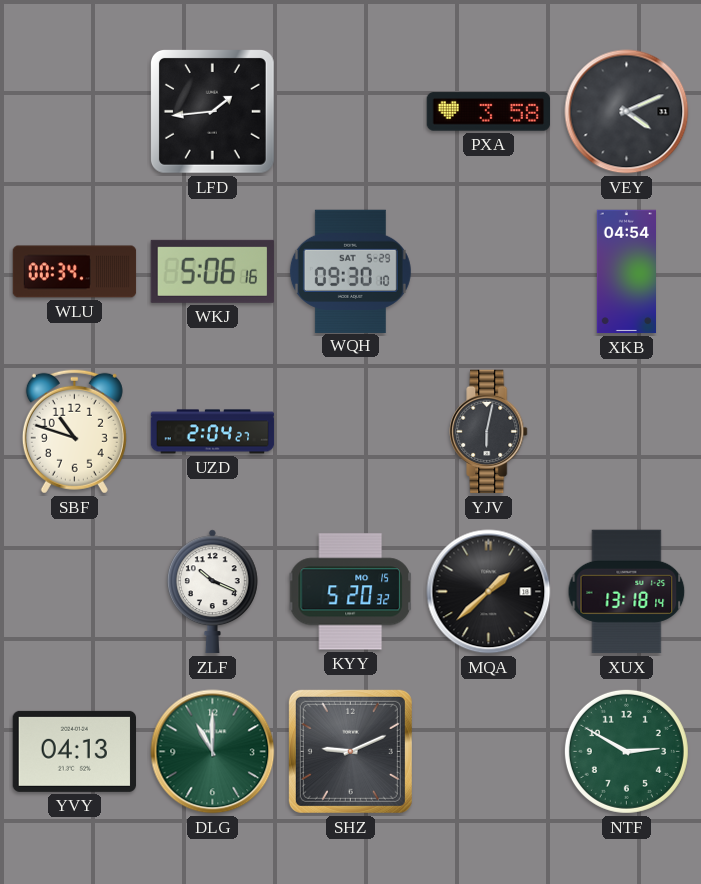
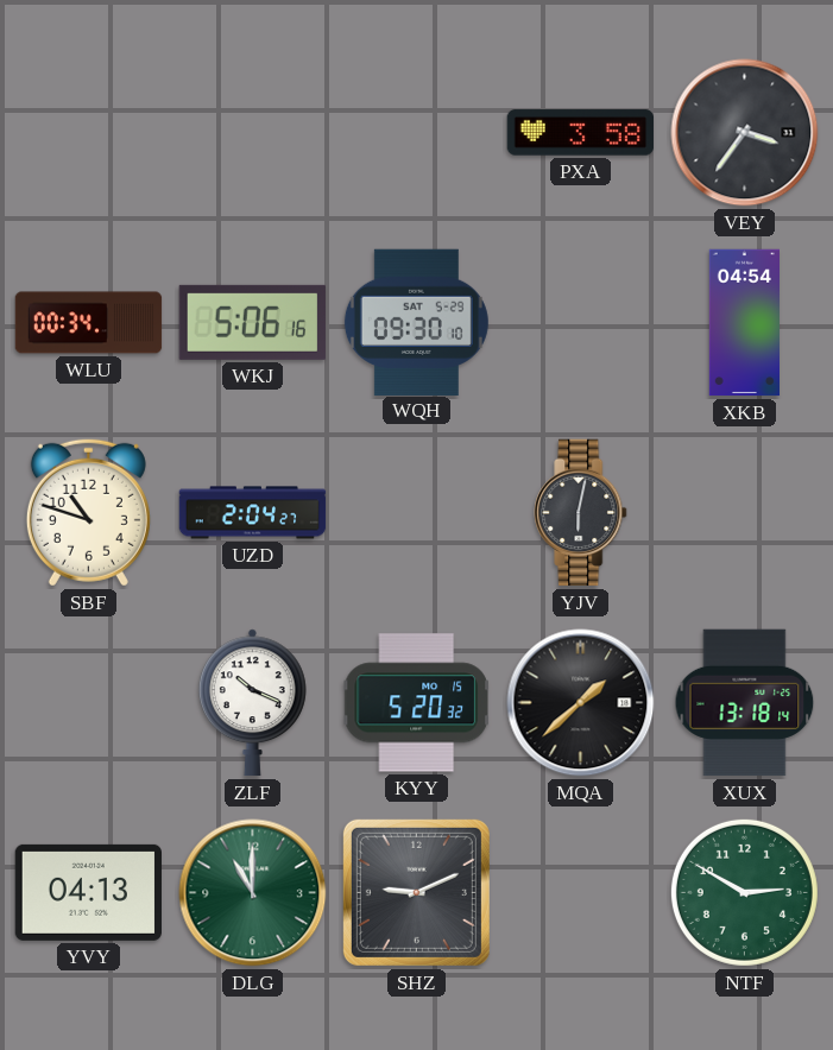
LFD: 1:44 -> none
VEY: 4:11 -> 3:36
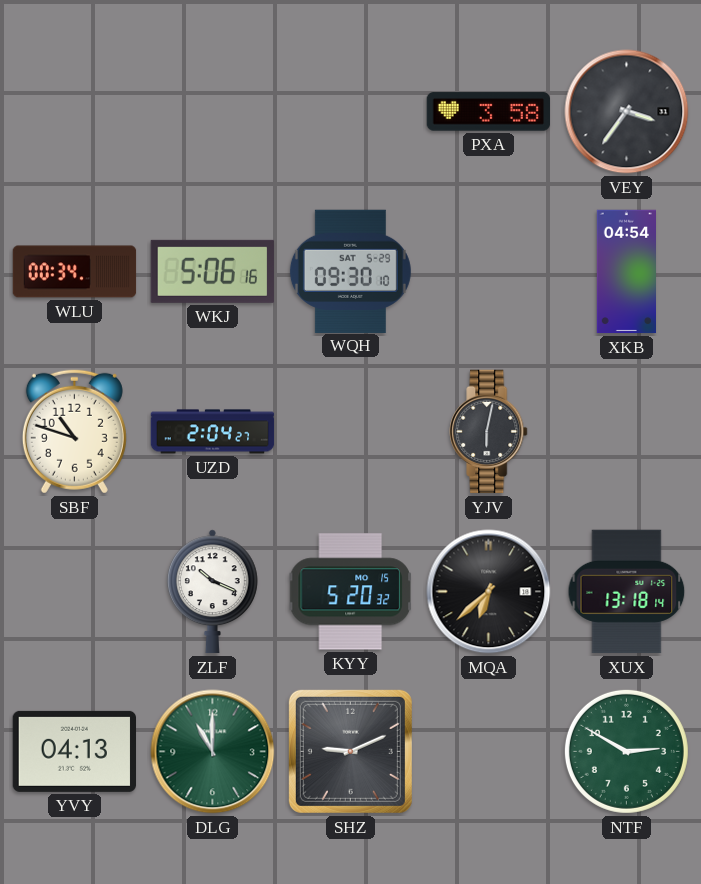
MQA: 1:38 -> 6:38
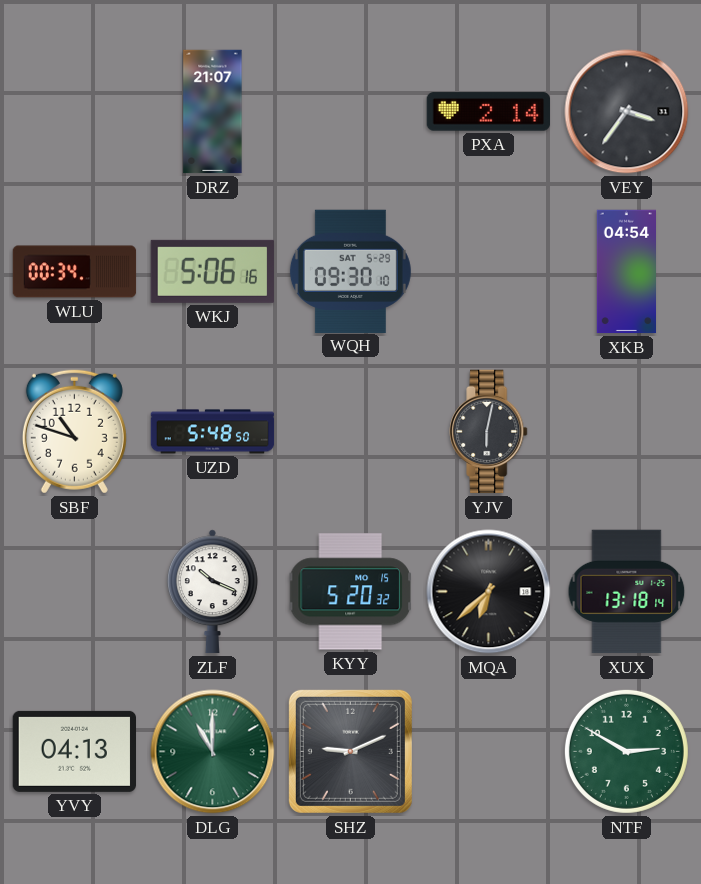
DRZ: none -> 21:07
PXA: 3:58 -> 2:14
UZD: 2:04 -> 5:48
